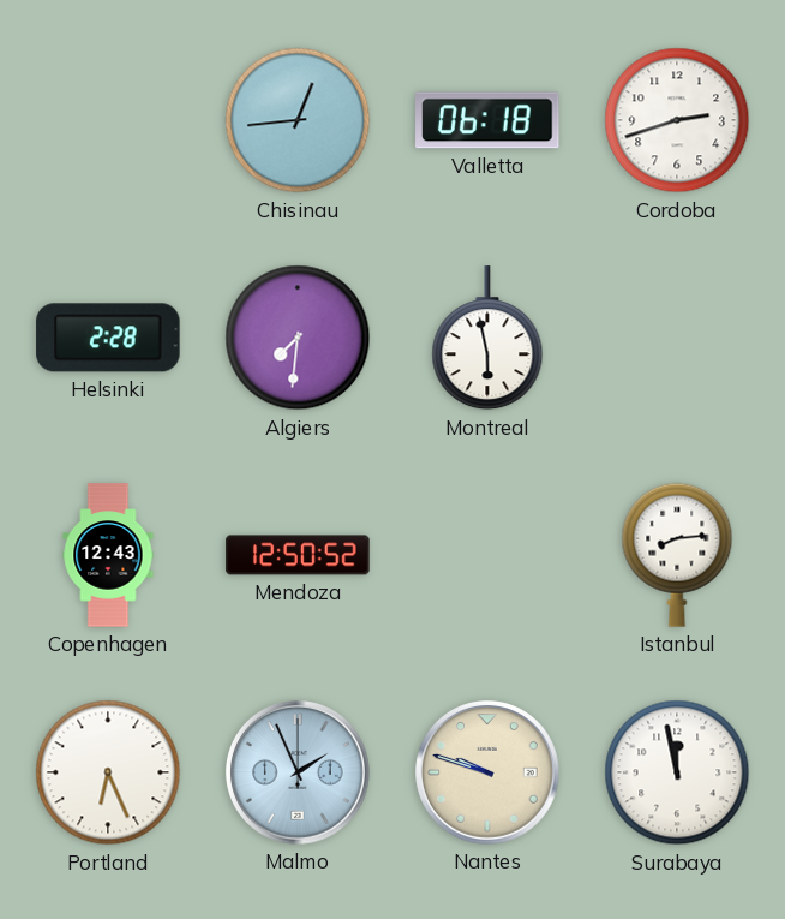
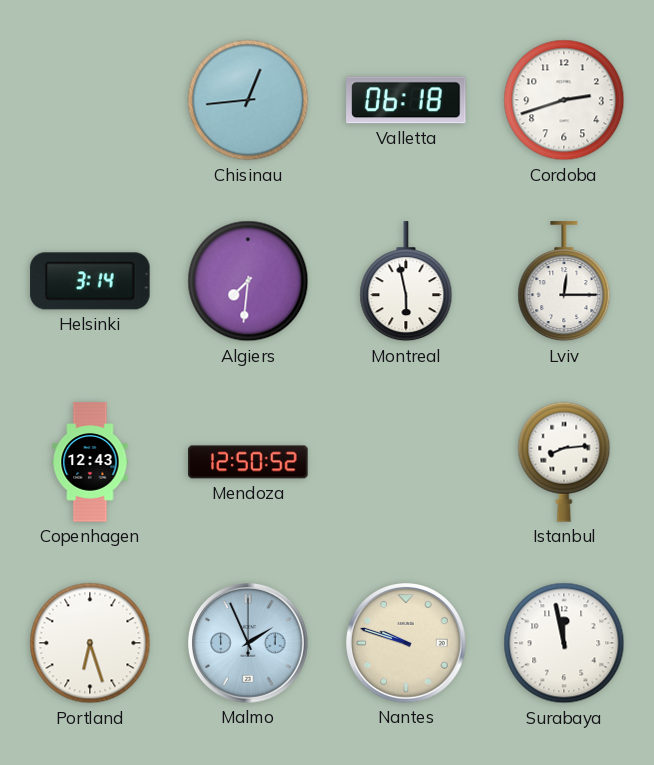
Helsinki: 2:28 -> 3:14
Lviv: none -> 12:15
Portland: 6:26 -> 6:27
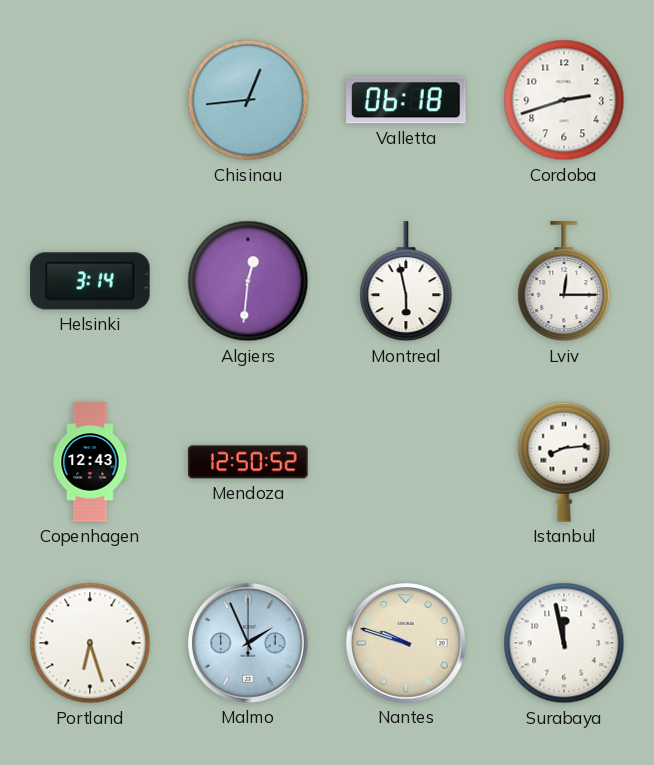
Algiers: 7:31 -> 12:31
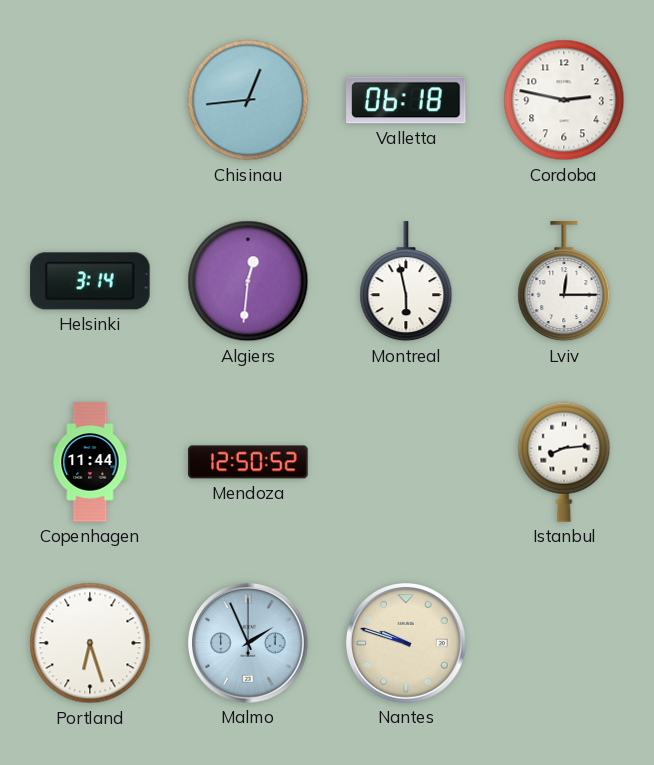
Cordoba: 2:42 -> 2:47
Copenhagen: 12:43 -> 11:44
Surabaya: 11:58 -> none
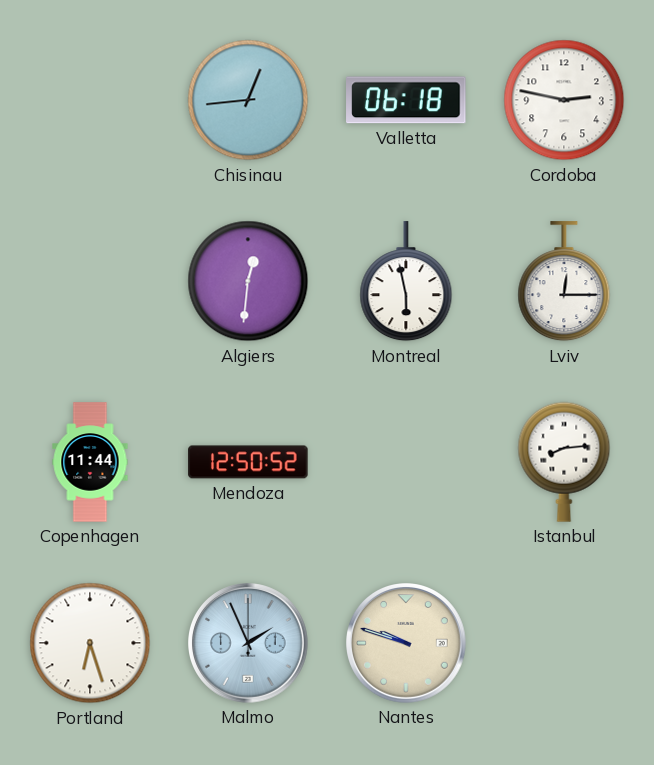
Helsinki: 3:14 -> none
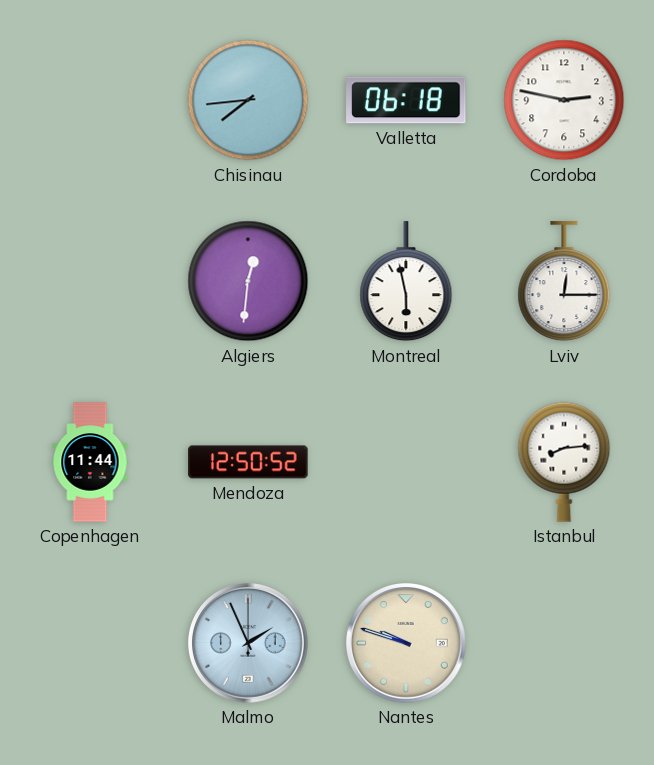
Chisinau: 12:44 -> 7:44
Portland: 6:27 -> none
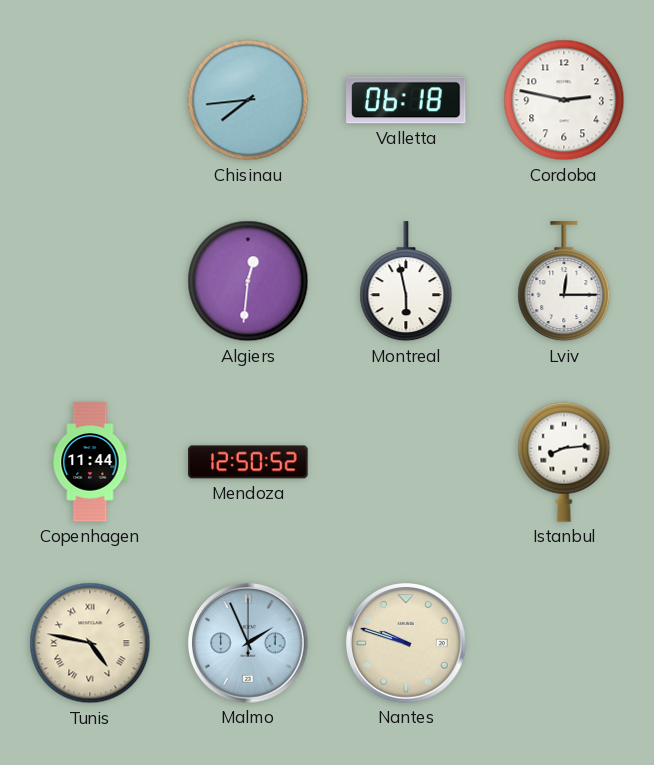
Tunis: none -> 4:47
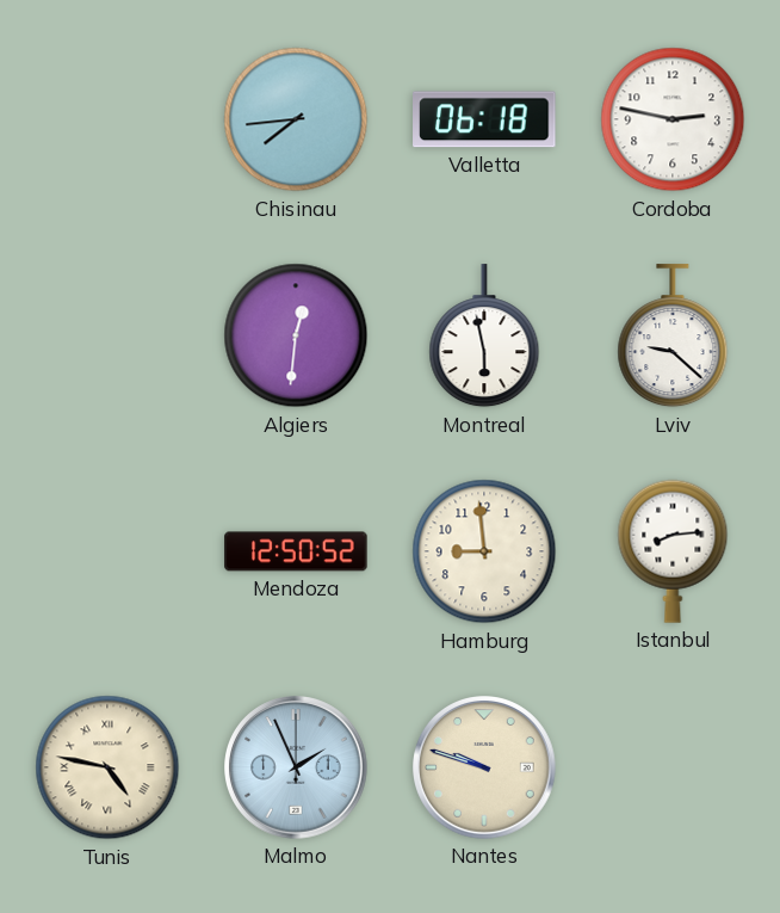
Lviv: 12:15 -> 9:22
Copenhagen: 11:44 -> none
Hamburg: none -> 8:59
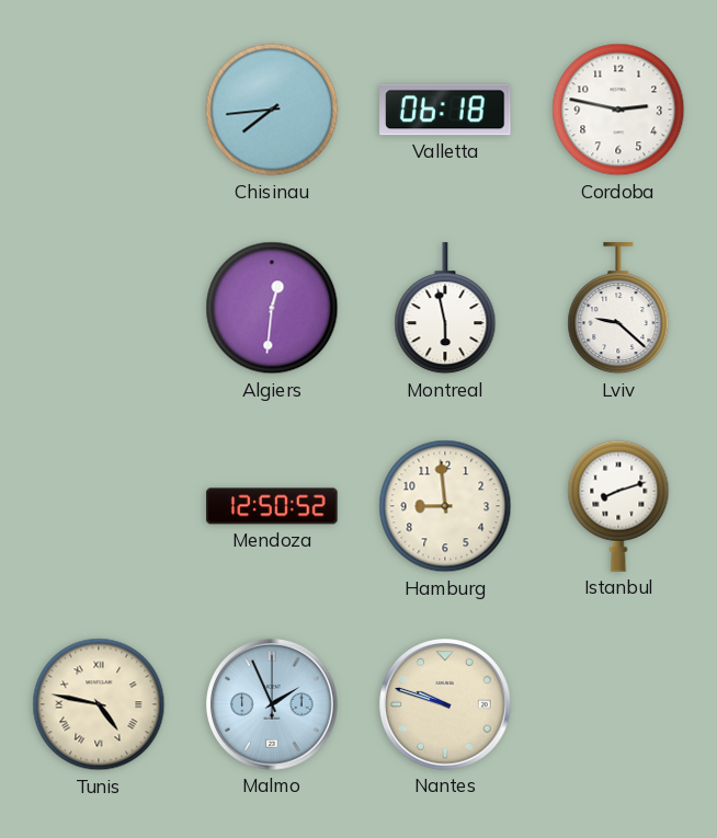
Istanbul: 8:14 -> 8:12
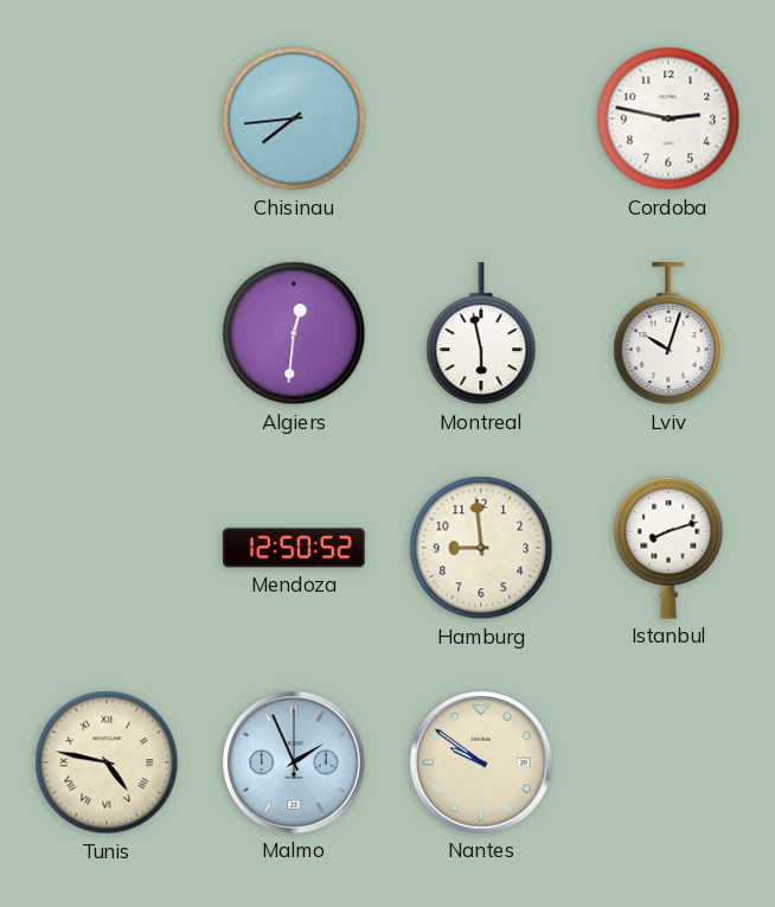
Valletta: 06:18 -> none
Lviv: 9:22 -> 10:03
Nantes: 9:48 -> 9:51
